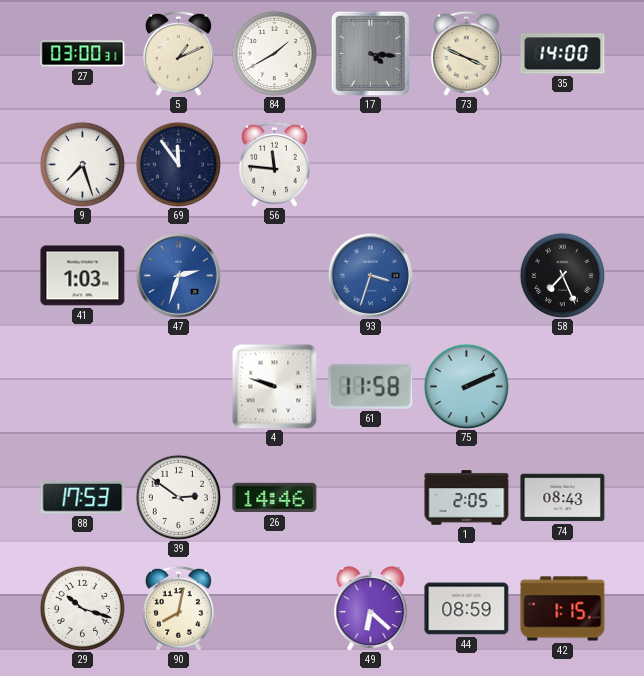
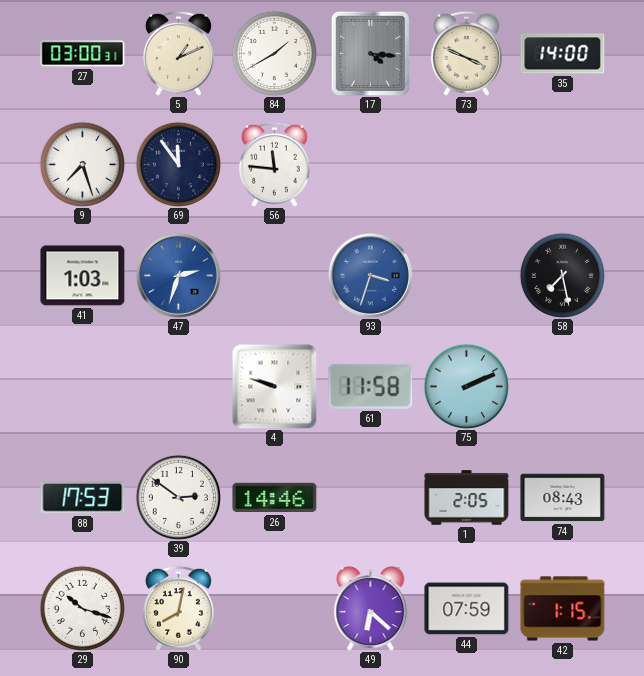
58: 7:26 -> 7:28
44: 08:59 -> 07:59
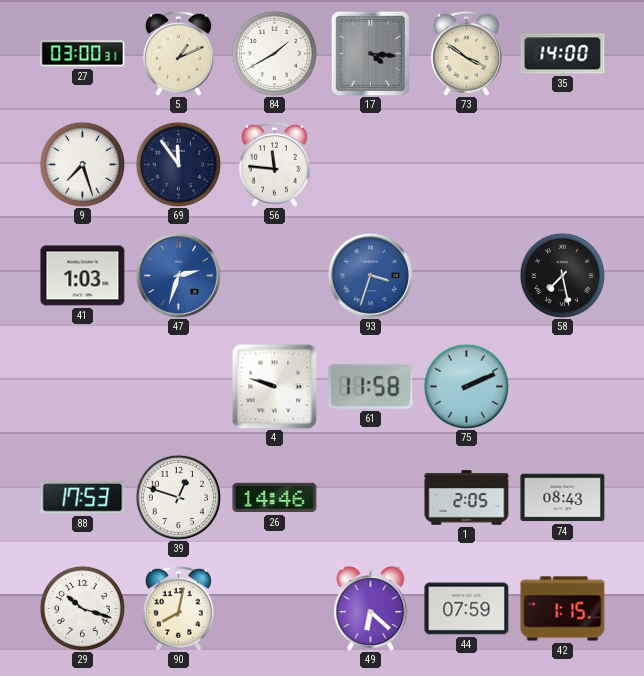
73: 3:49 -> 3:51
39: 2:51 -> 12:48
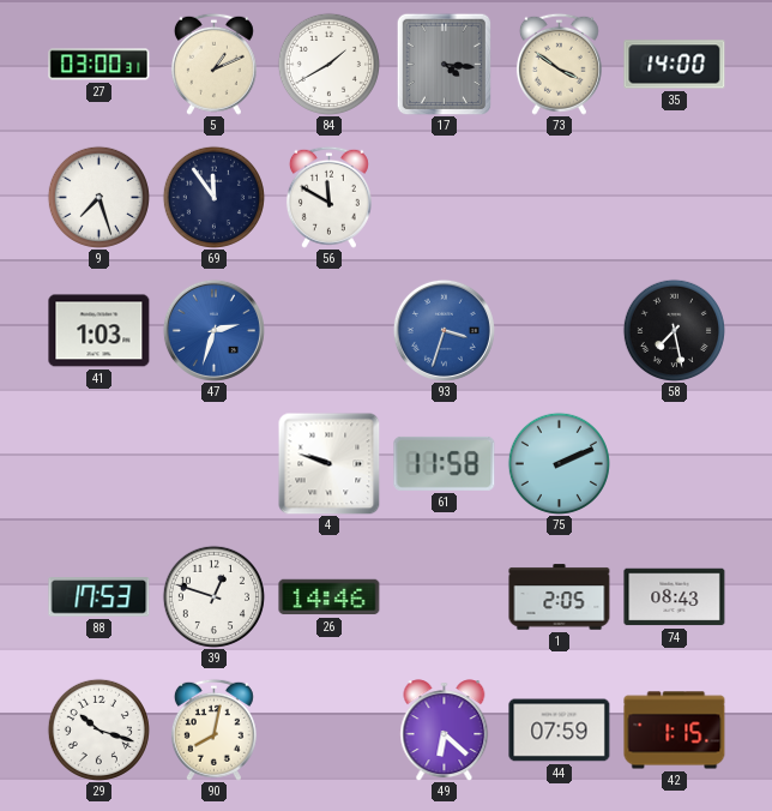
56: 11:46 -> 11:50
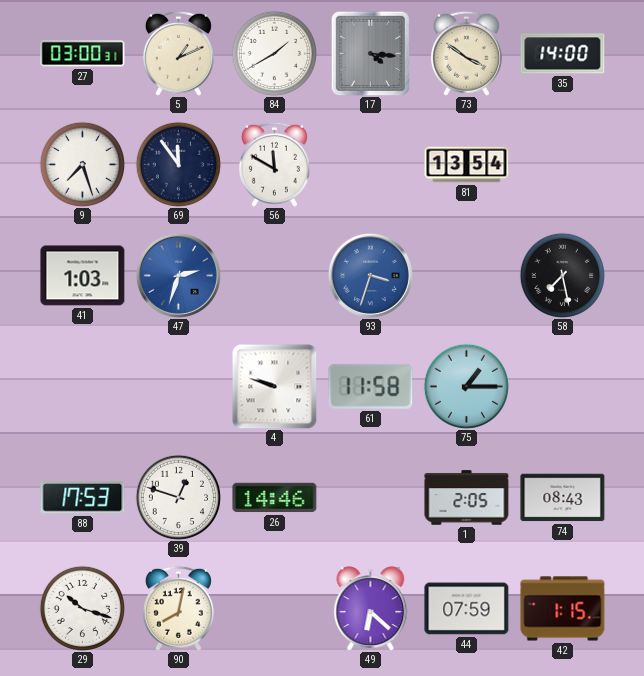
81: none -> 13:54
75: 2:11 -> 1:15
